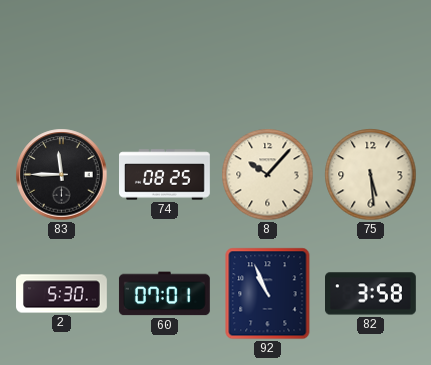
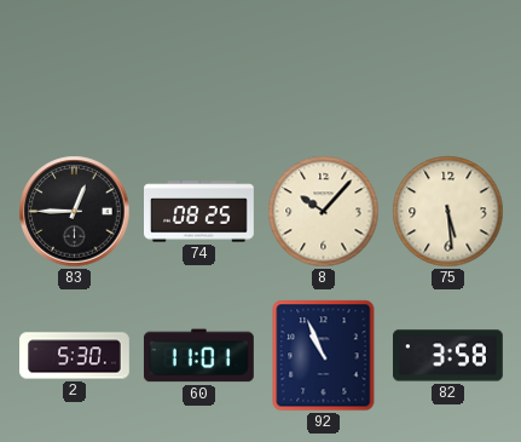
83: 11:45 -> 12:45
60: 07:01 -> 11:01
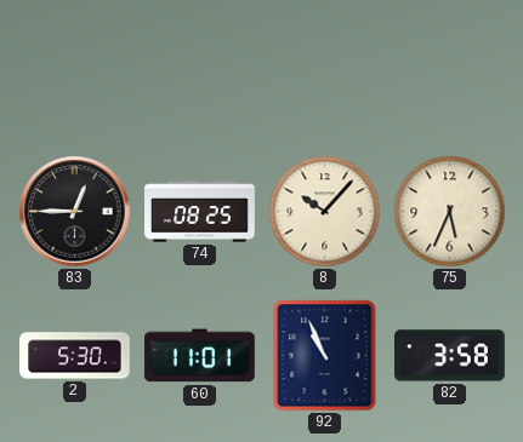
75: 5:29 -> 5:34
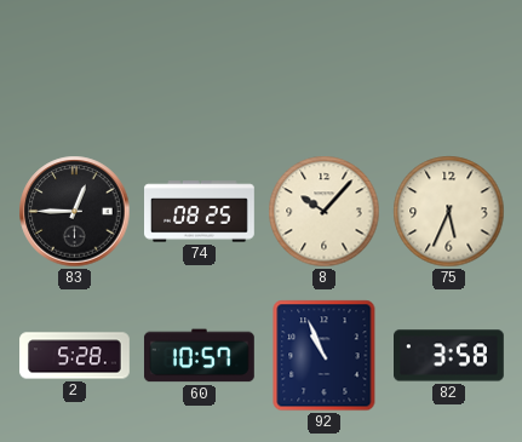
2: 5:30 -> 5:28
60: 11:01 -> 10:57
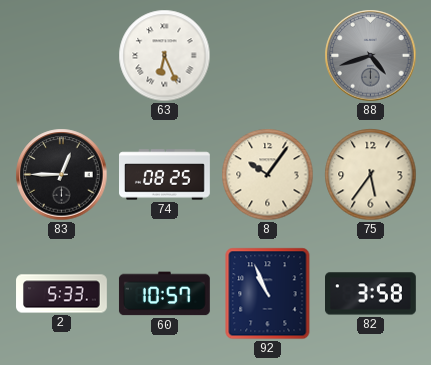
63: none -> 6:26
88: none -> 4:42
8: 10:07 -> 10:06
75: 5:34 -> 5:36
2: 5:28 -> 5:33
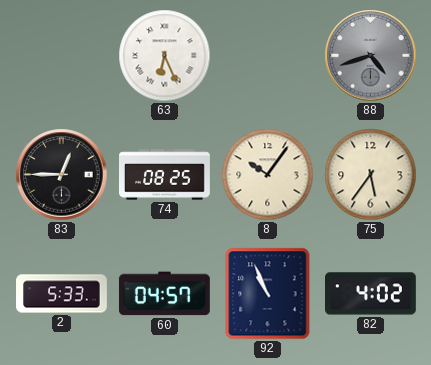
60: 10:57 -> 04:57
82: 3:58 -> 4:02
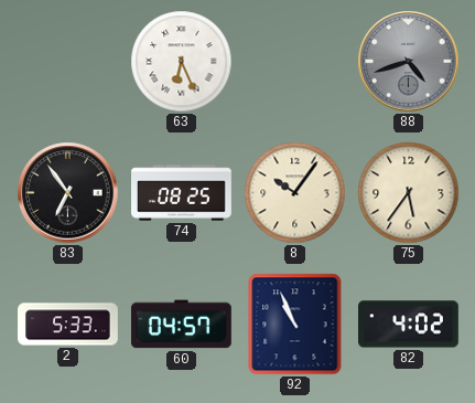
83: 12:45 -> 6:54
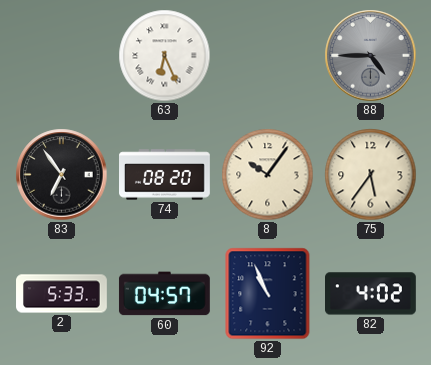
88: 4:42 -> 4:45
74: 08:25 -> 08:20
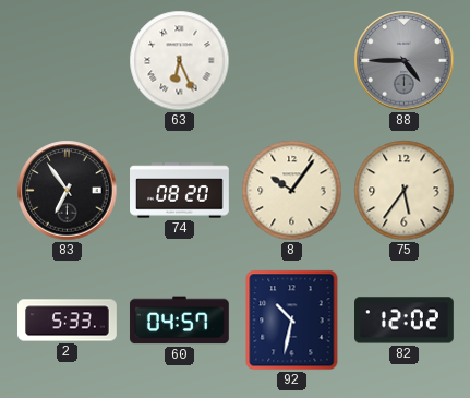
92: 10:56 -> 10:32
82: 4:02 -> 12:02
